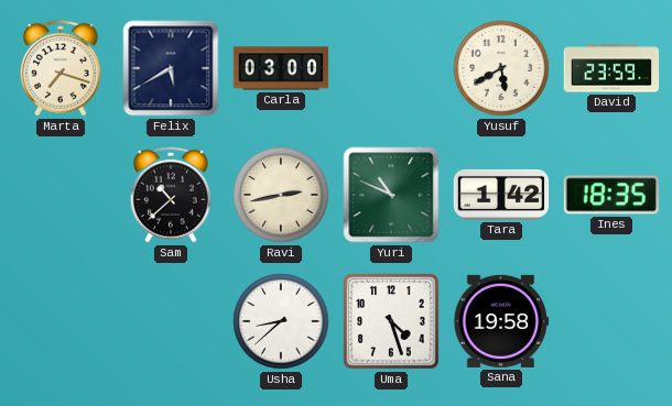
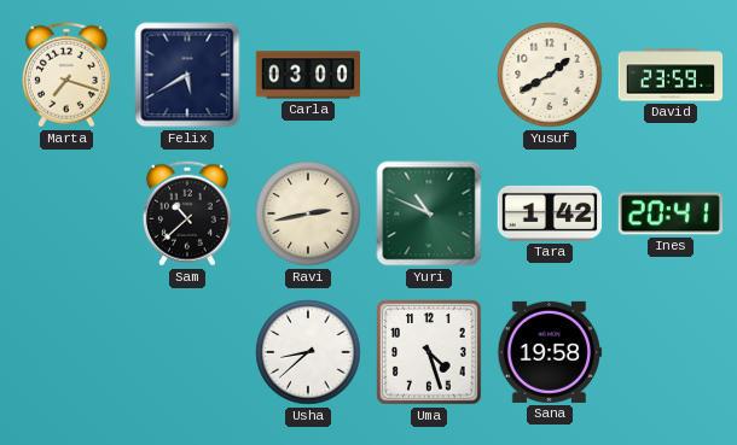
Yusuf: 5:40 -> 1:40
Ines: 18:35 -> 20:41
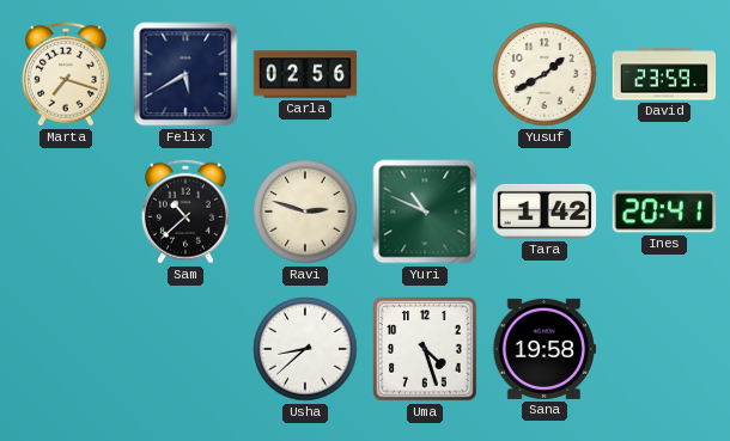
Carla: 03:00 -> 02:56
Ravi: 2:43 -> 2:48
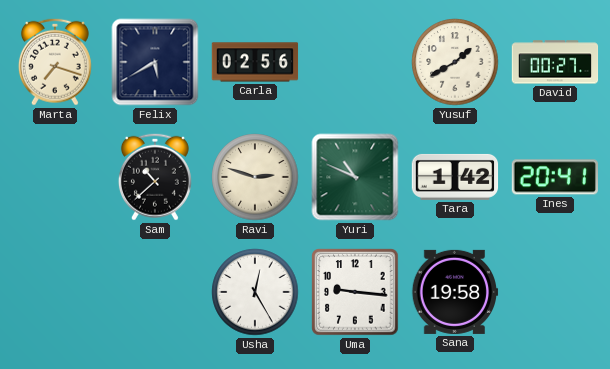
David: 23:59 -> 00:27
Usha: 8:38 -> 12:25
Uma: 4:27 -> 9:16
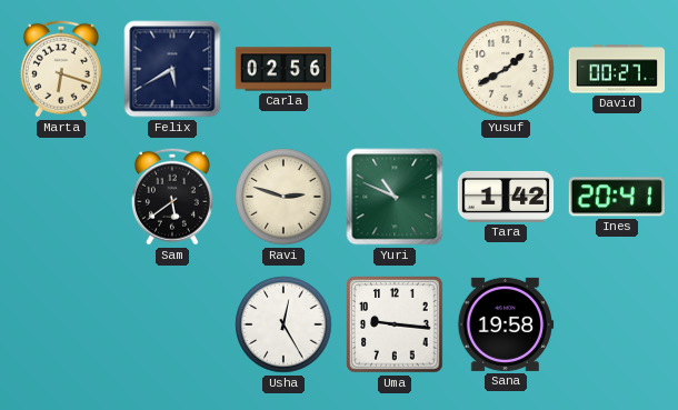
Marta: 7:18 -> 6:18
Sam: 10:38 -> 5:39
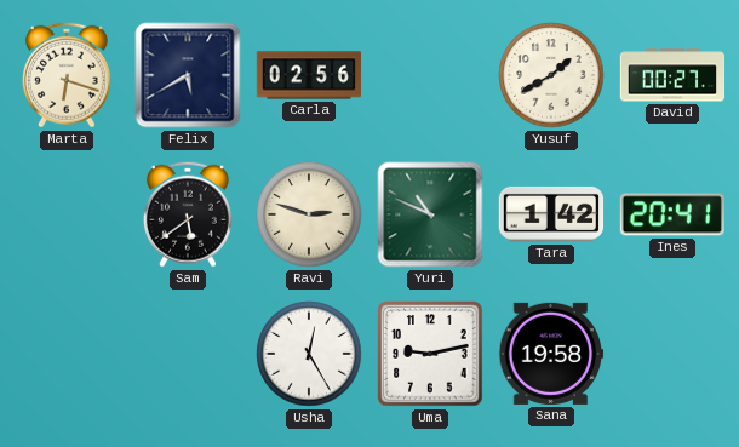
Uma: 9:16 -> 9:13
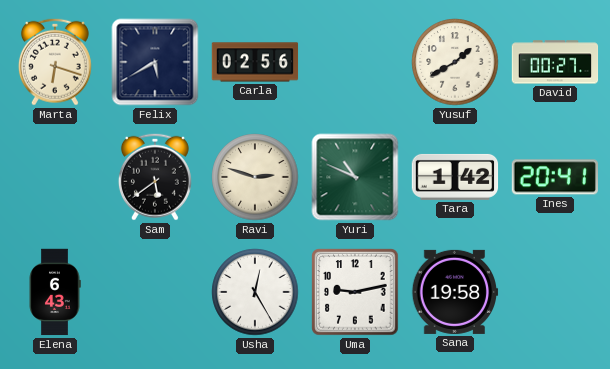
Elena: none -> 6:43
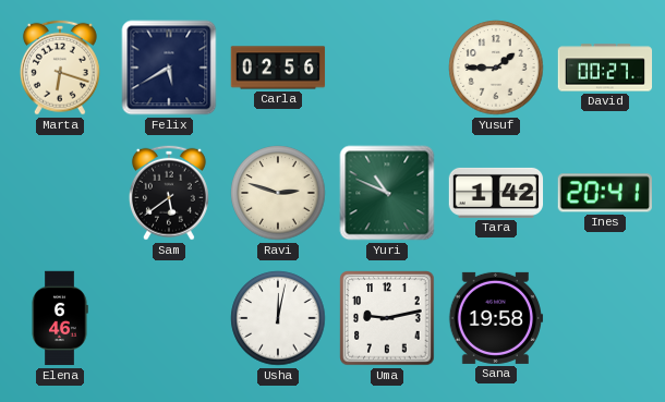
Yusuf: 1:40 -> 1:45
Elena: 6:43 -> 6:46
Usha: 12:25 -> 12:02
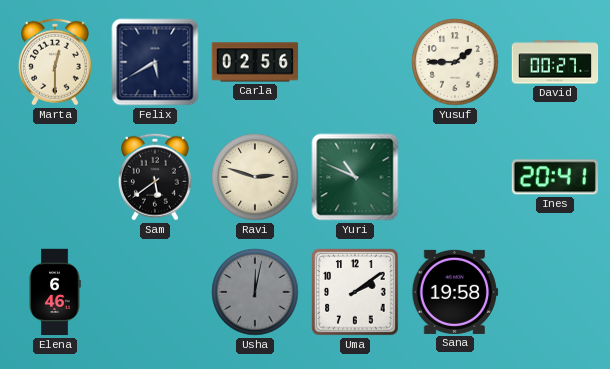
Marta: 6:18 -> 12:30
Tara: 1:42 -> none
Usha dial: white -> grey
Uma: 9:13 -> 2:09
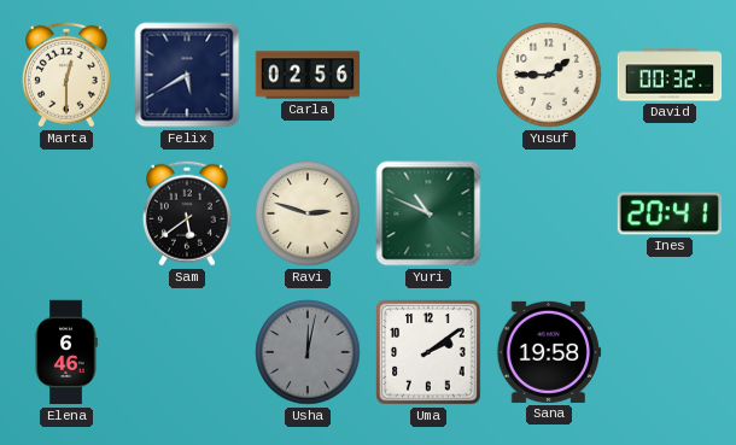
David: 00:27 -> 00:32
